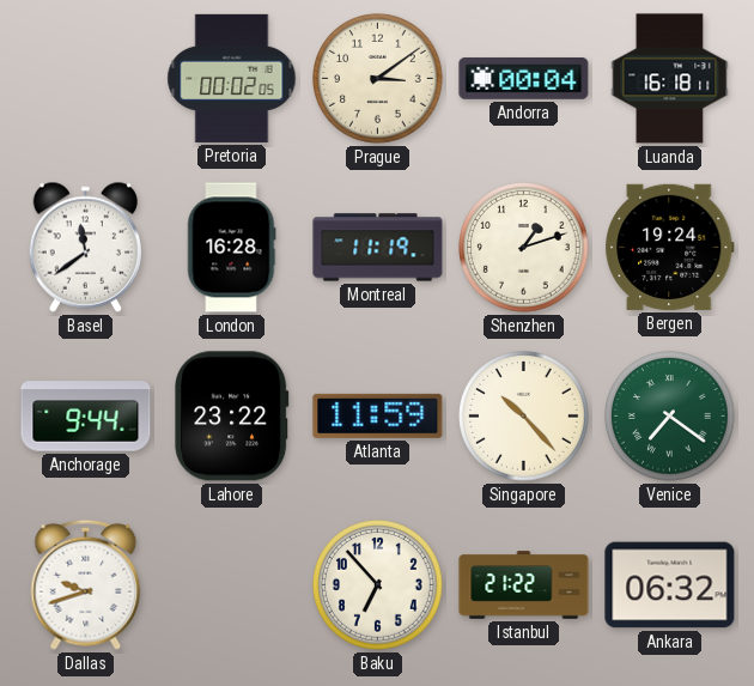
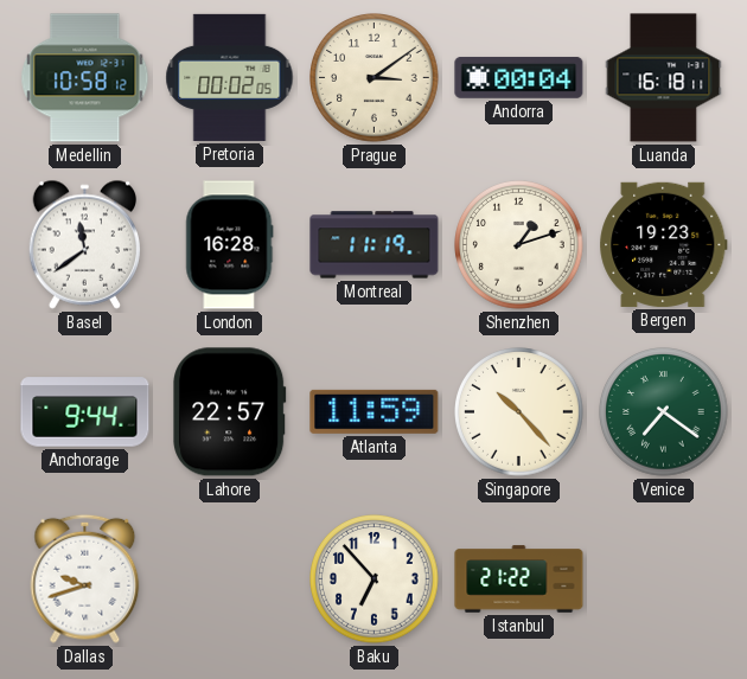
Medellin: none -> 10:58
Bergen: 19:24 -> 19:23
Lahore: 23:22 -> 22:57
Ankara: 06:32 -> none
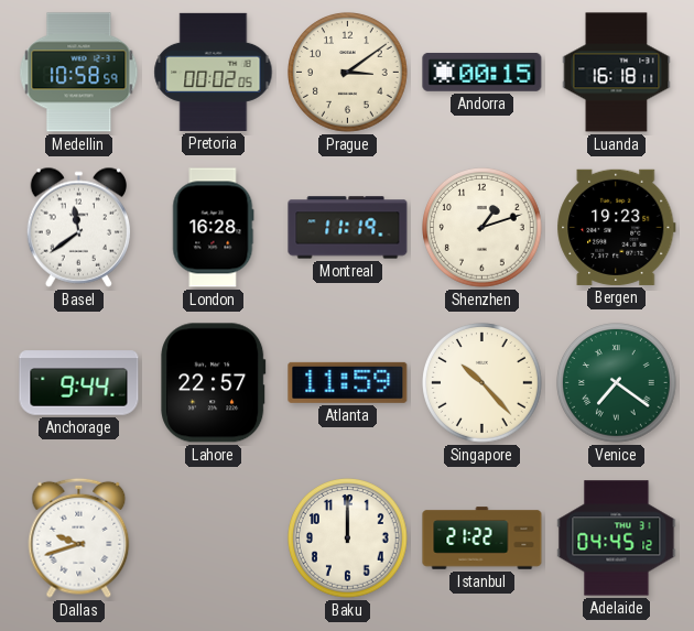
Medellin: 10:58:12 -> 10:58:59
Andorra: 00:04 -> 00:15
Baku: 6:53 -> 12:00
Adelaide: none -> 04:45
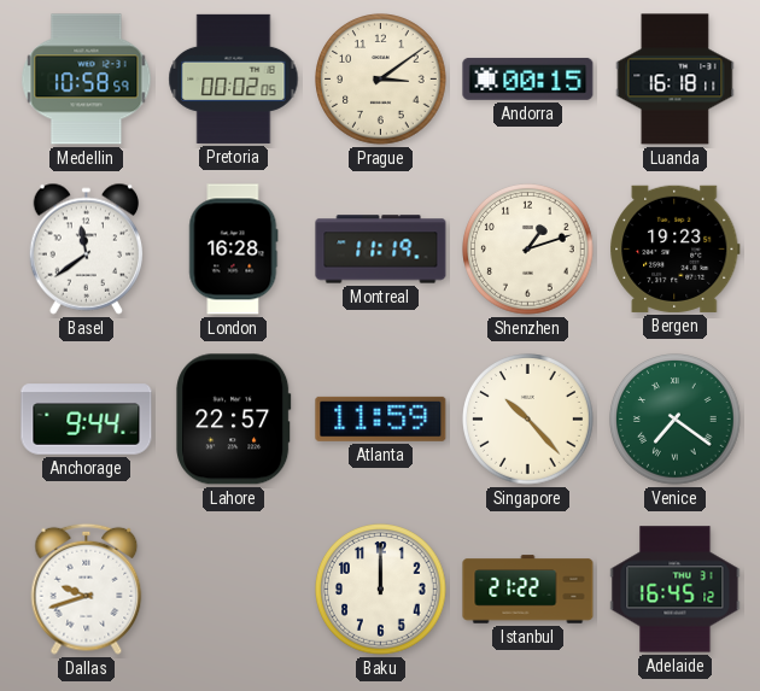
Adelaide: 04:45 -> 16:45
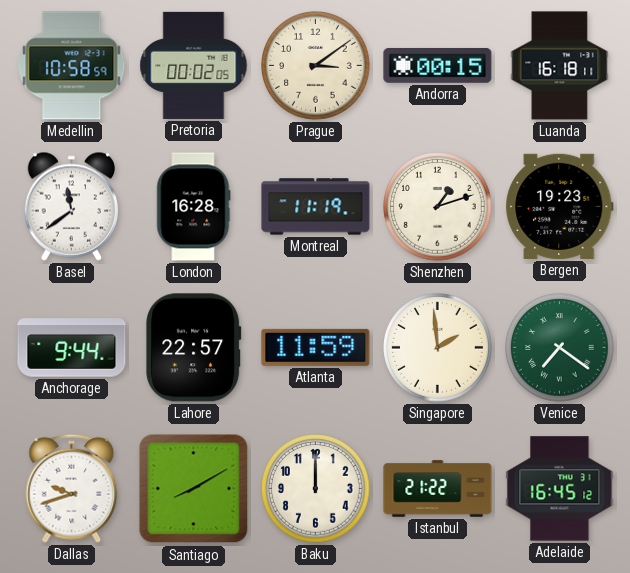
Singapore: 10:23 -> 1:59
Santiago: none -> 8:10
